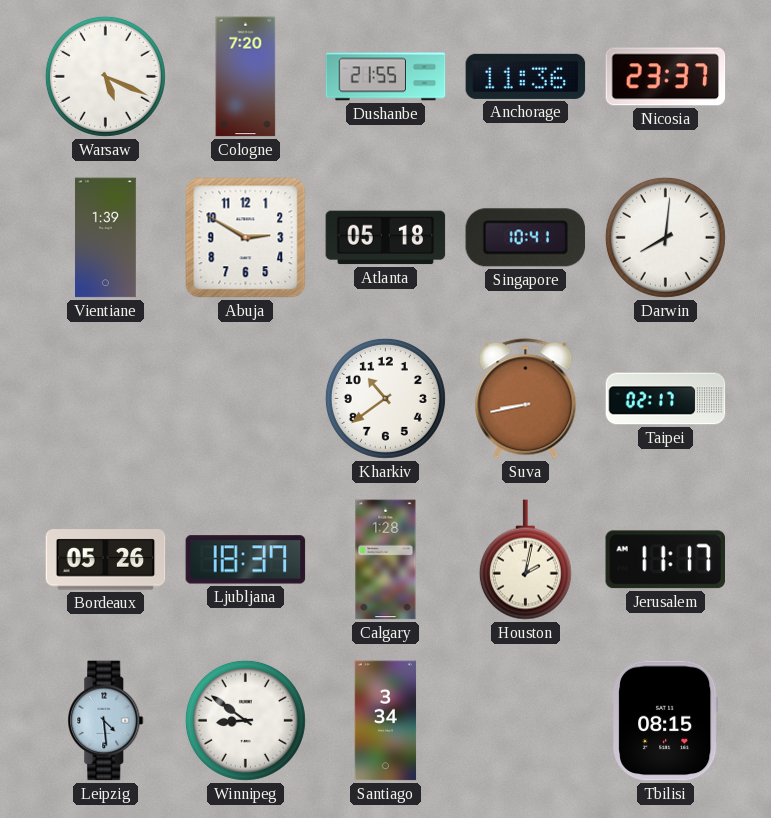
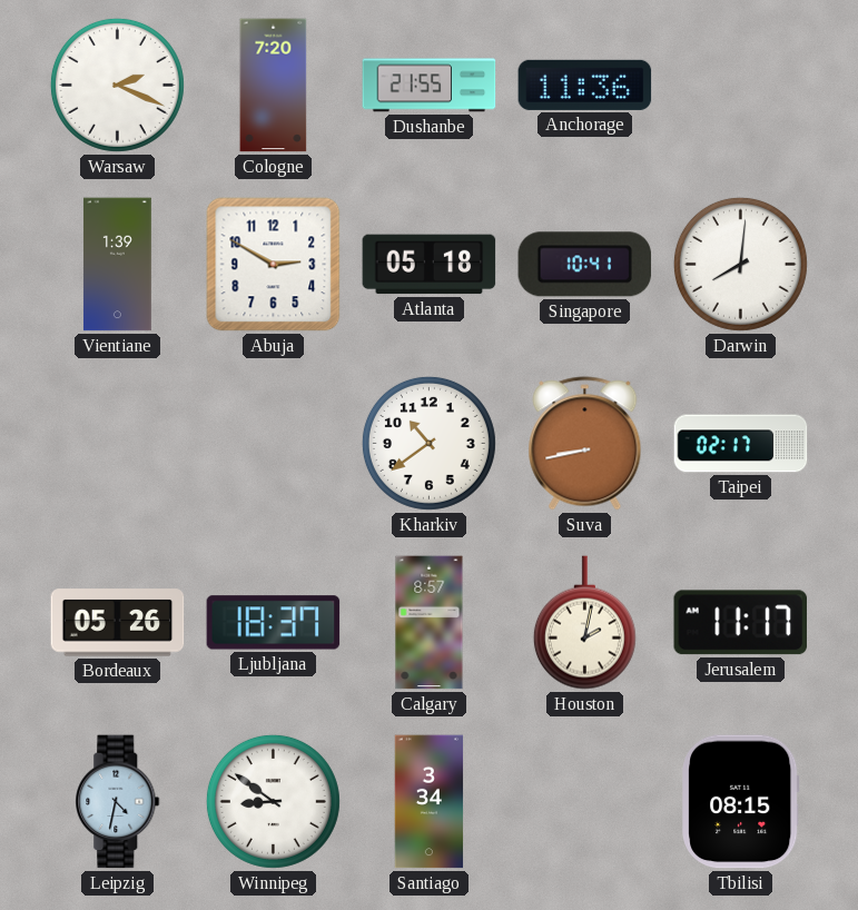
Warsaw: 5:19 -> 2:19
Nicosia: 23:37 -> none
Calgary: 1:28 -> 8:57
Leipzig: 4:29 -> 4:32
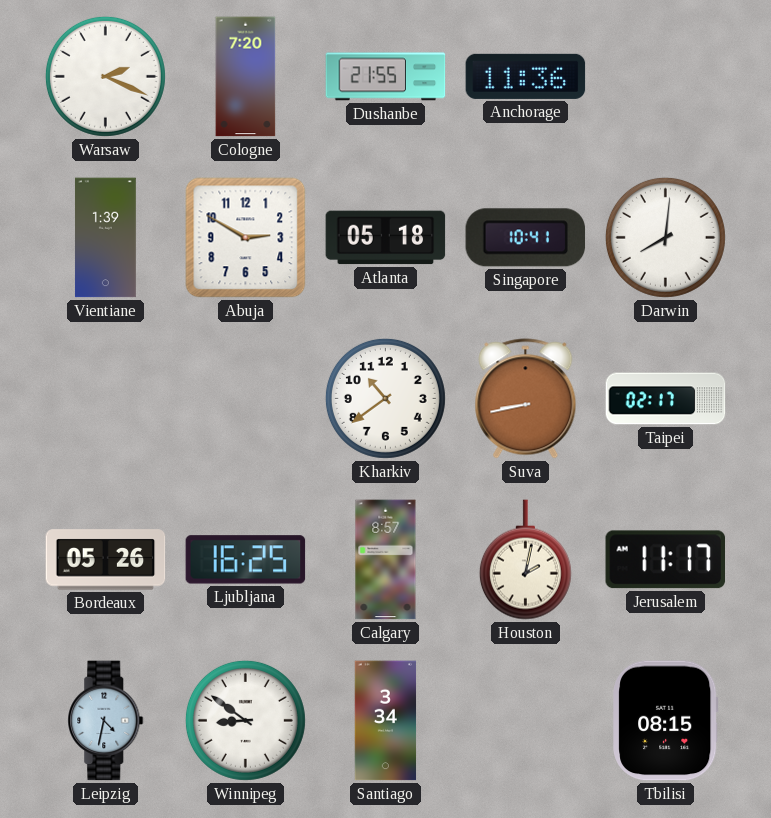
Ljubljana: 18:37 -> 16:25
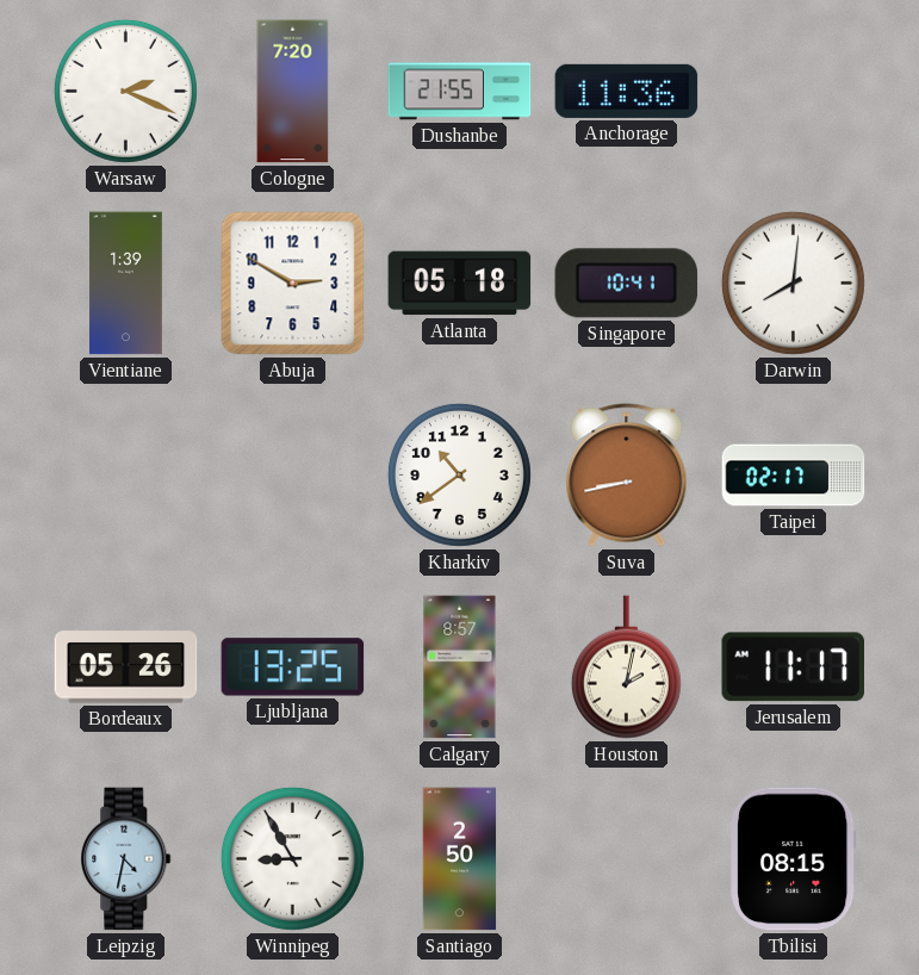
Ljubljana: 16:25 -> 13:25
Winnipeg: 8:51 -> 8:55
Santiago: 3:34 -> 2:50
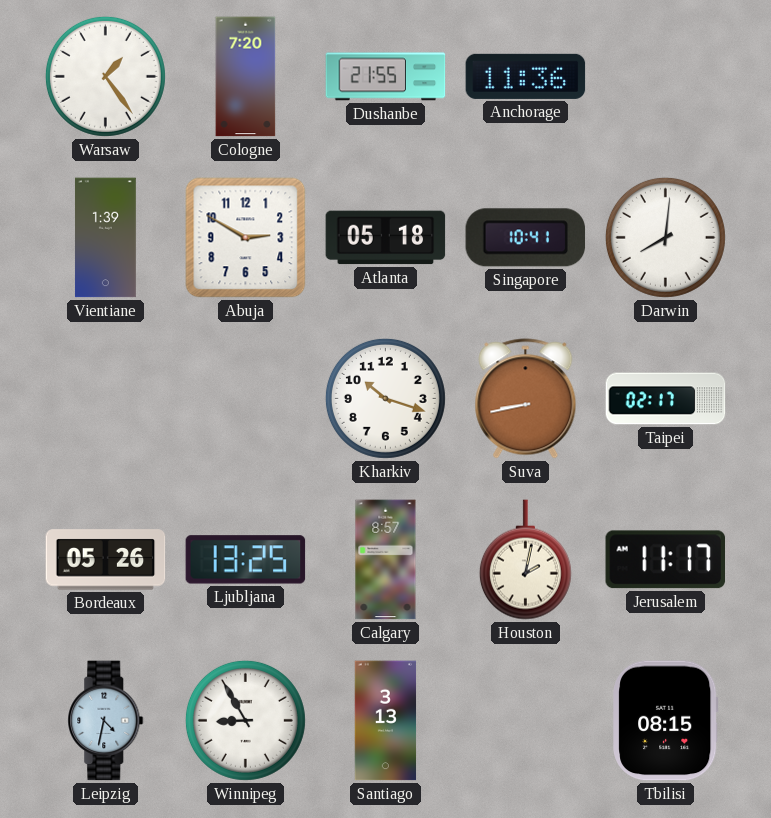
Warsaw: 2:19 -> 1:24
Kharkiv: 10:39 -> 10:18
Santiago: 2:50 -> 3:13
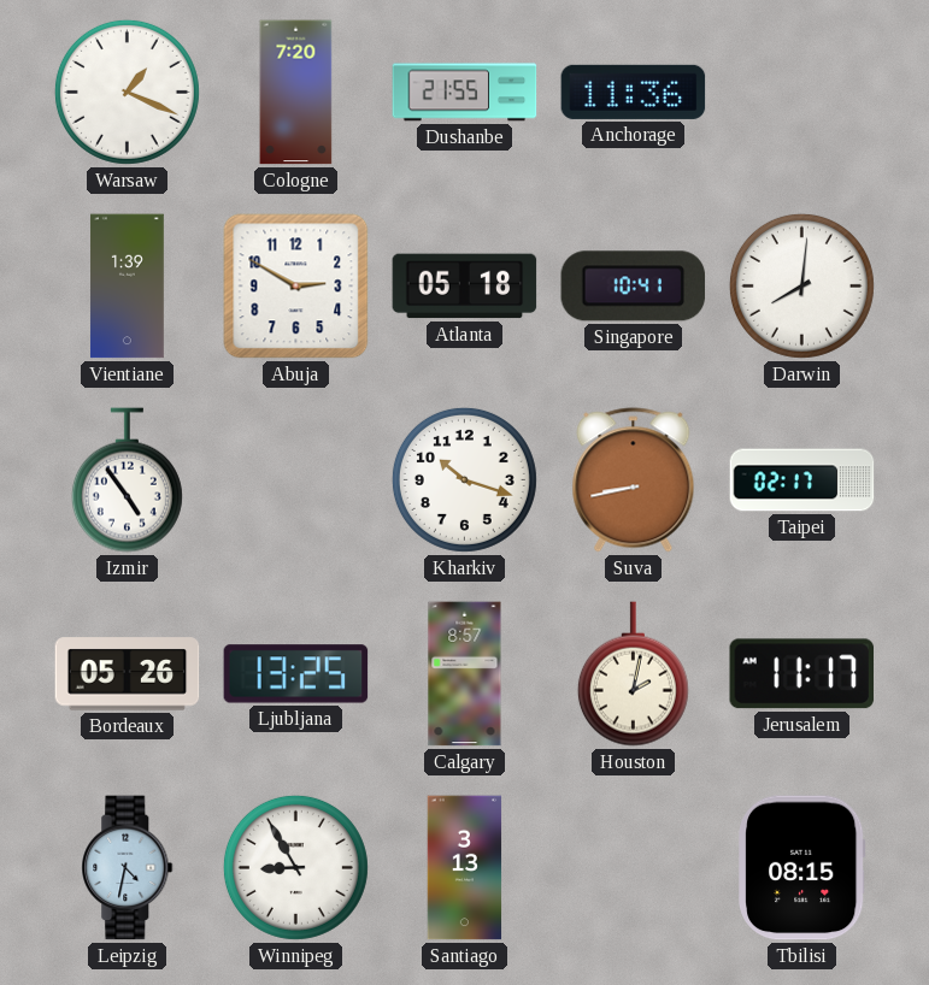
Warsaw: 1:24 -> 1:19
Izmir: none -> 4:54
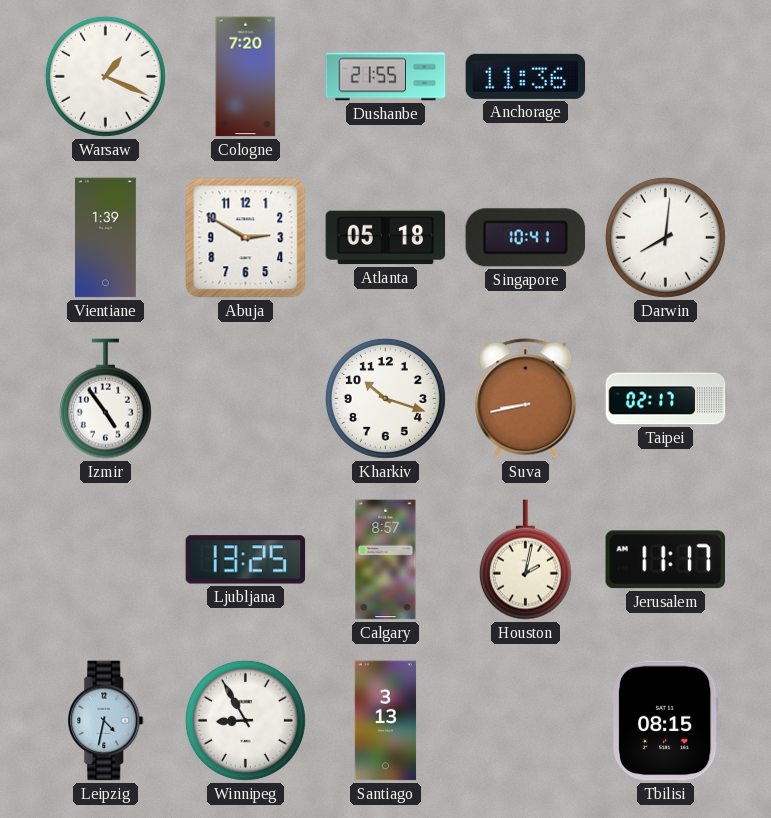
Bordeaux: 05:26 -> none
